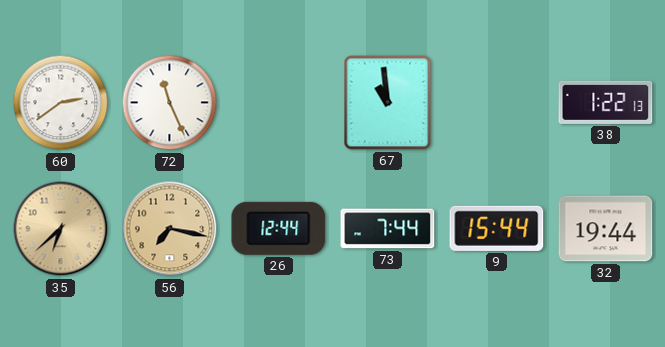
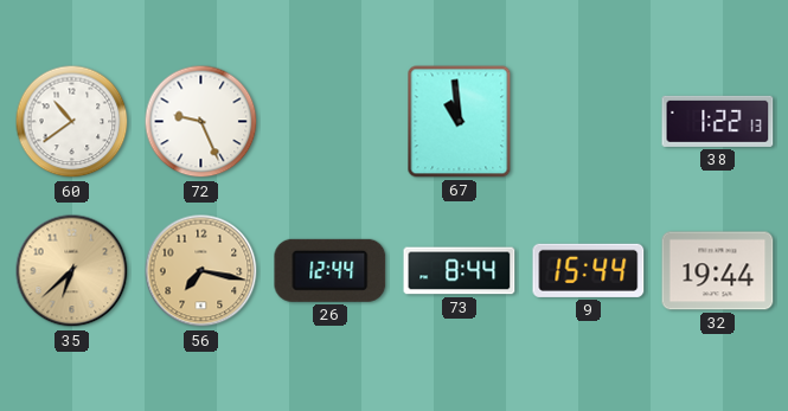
60: 2:39 -> 10:39
72: 11:26 -> 9:26
73: 7:44 -> 8:44
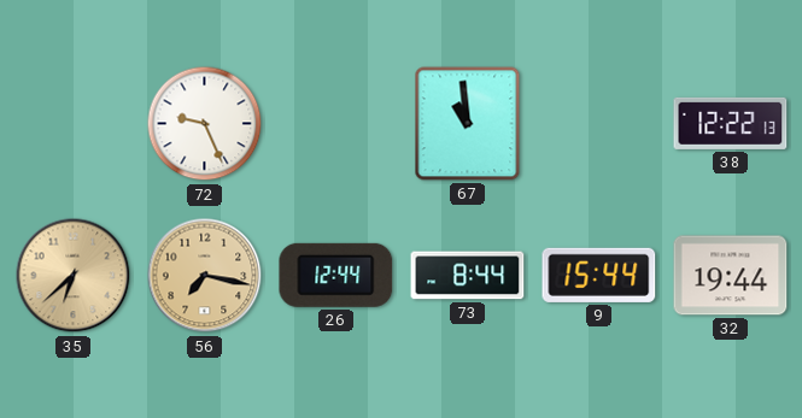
60: 10:39 -> none
38: 1:22 -> 12:22
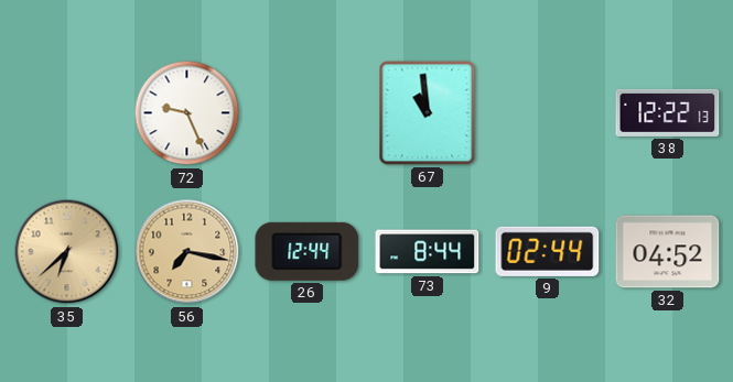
9: 15:44 -> 02:44
32: 19:44 -> 04:52
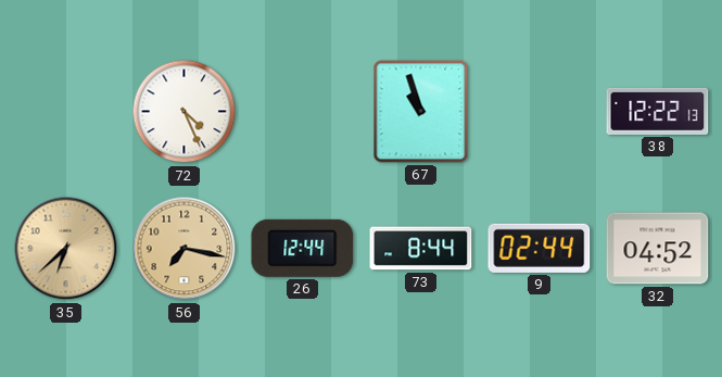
72: 9:26 -> 4:26
67: 10:59 -> 10:57
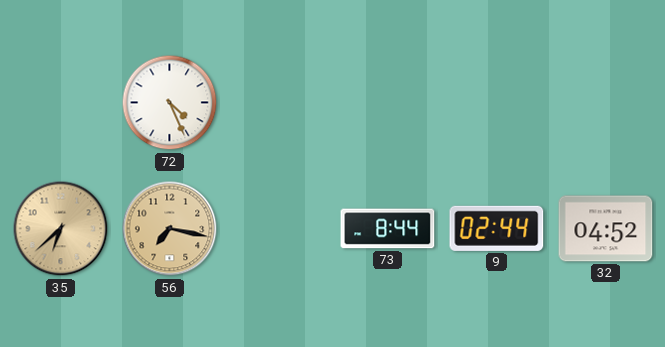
67: 10:57 -> none
38: 12:22 -> none
26: 12:44 -> none
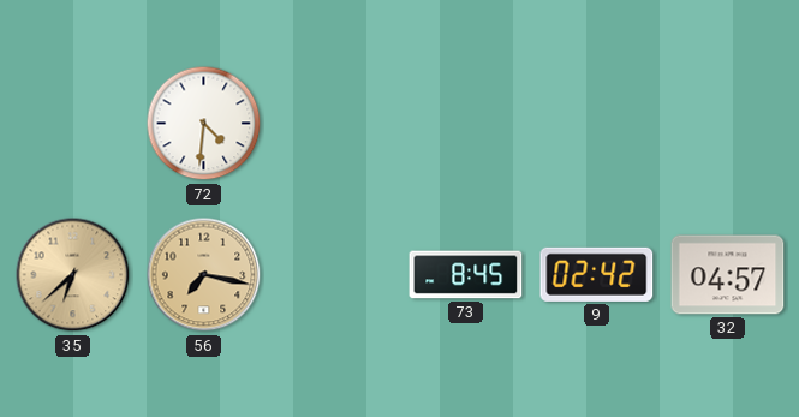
72: 4:26 -> 4:31
73: 8:44 -> 8:45
9: 02:44 -> 02:42
32: 04:52 -> 04:57
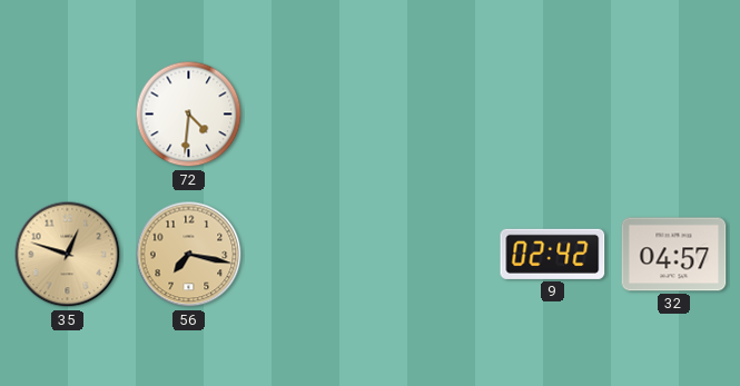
35: 6:38 -> 12:48
73: 8:45 -> none
